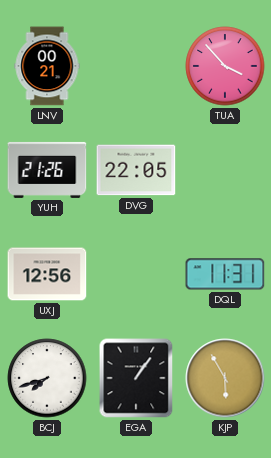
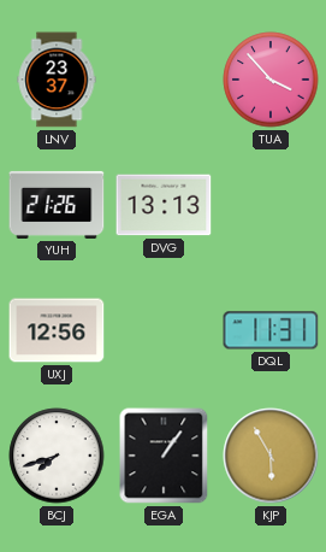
LNV: 00:21 -> 23:37
DVG: 22:05 -> 13:13
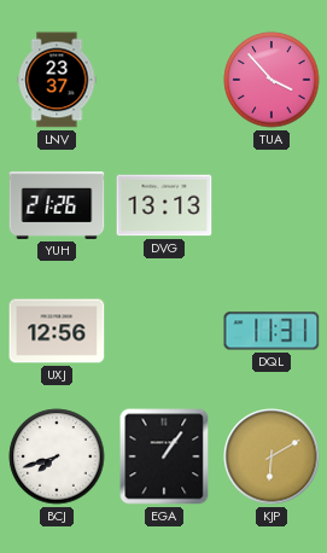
KJP: 5:55 -> 6:10
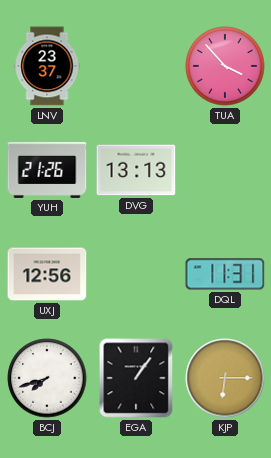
KJP: 6:10 -> 6:15
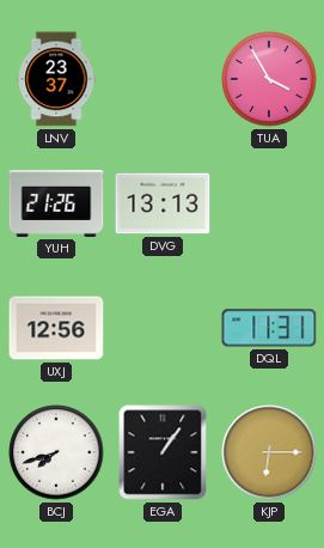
TUA: 3:53 -> 3:55
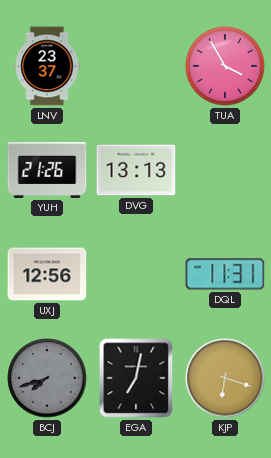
BCJ dial: white -> grey
EGA: 1:06 -> 7:02
KJP: 6:15 -> 6:18
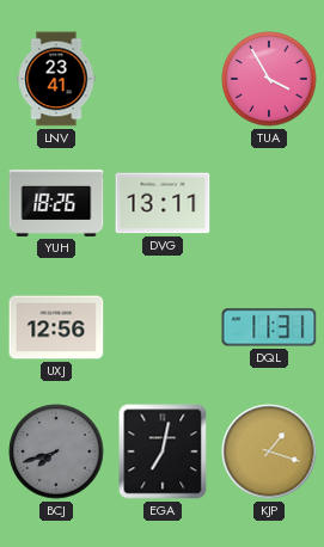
LNV: 23:37 -> 23:41
YUH: 21:26 -> 18:26
DVG: 13:13 -> 13:11
KJP: 6:18 -> 1:18
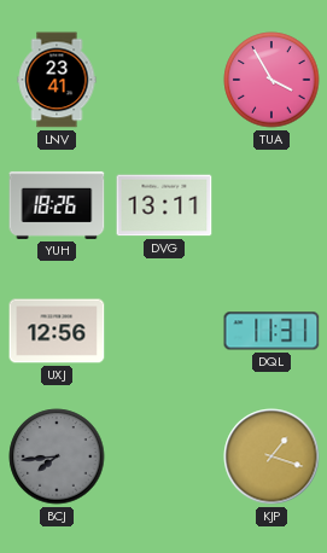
BCJ: 7:42 -> 7:44
EGA: 7:02 -> none
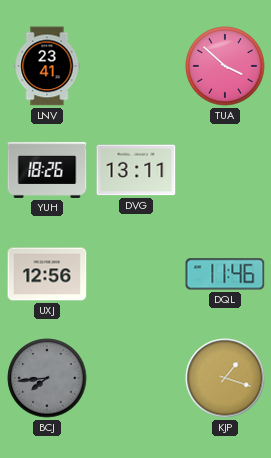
TUA: 3:55 -> 3:52
DQL: 11:31 -> 11:46
